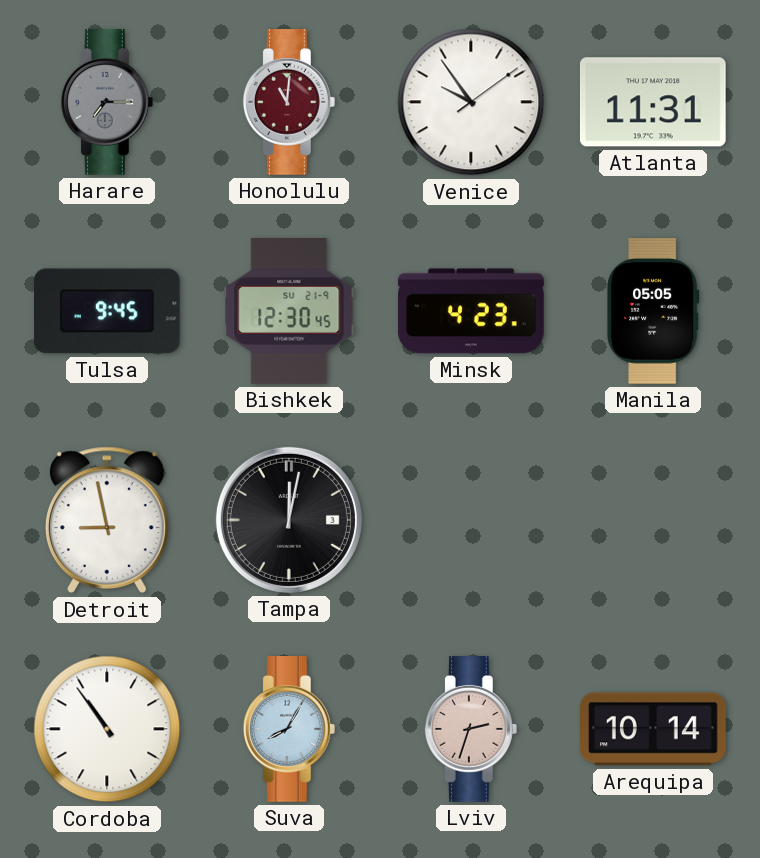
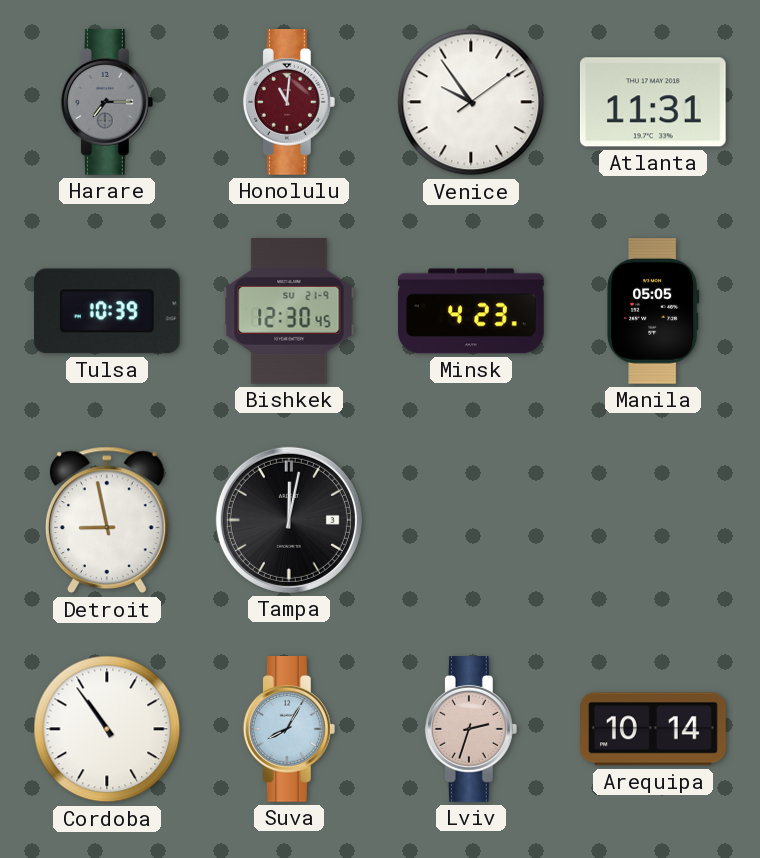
Tulsa: 9:45 -> 10:39
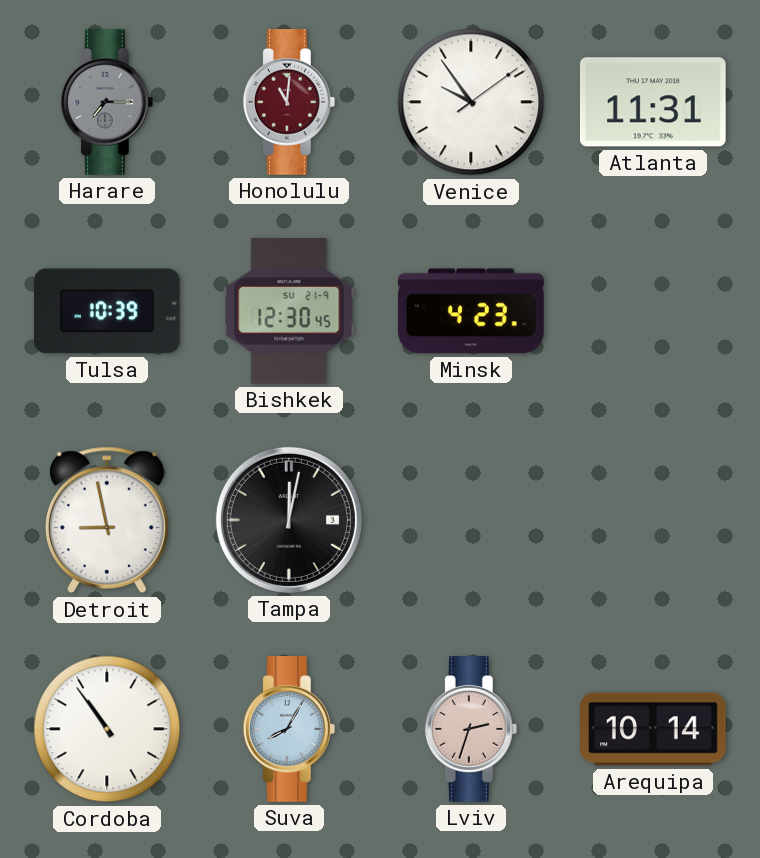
Manila: 05:05 -> none
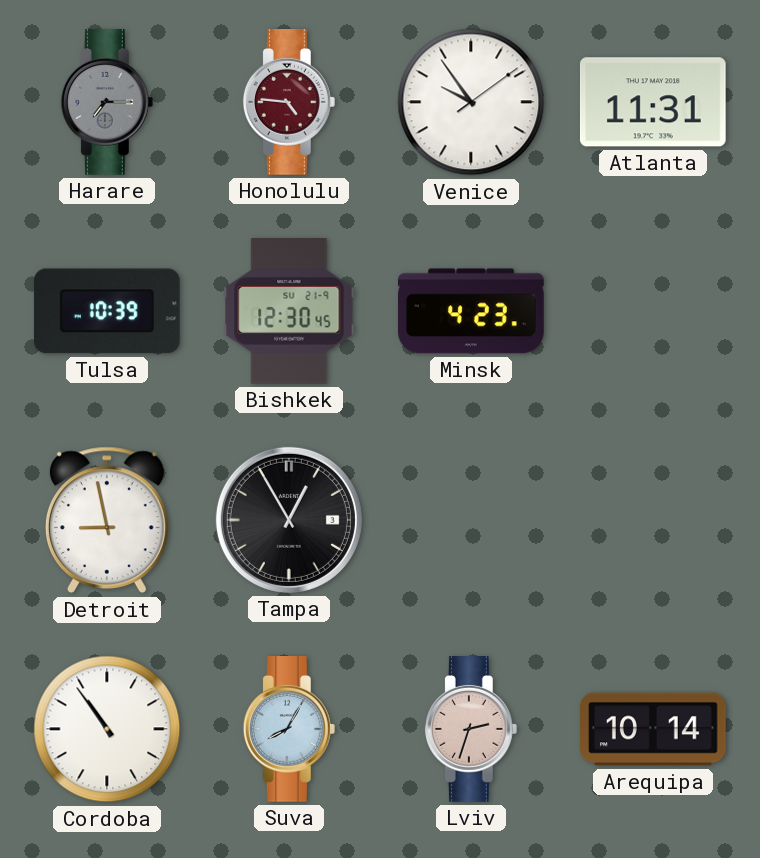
Honolulu: 11:01 -> 4:46
Tampa: 12:02 -> 12:55
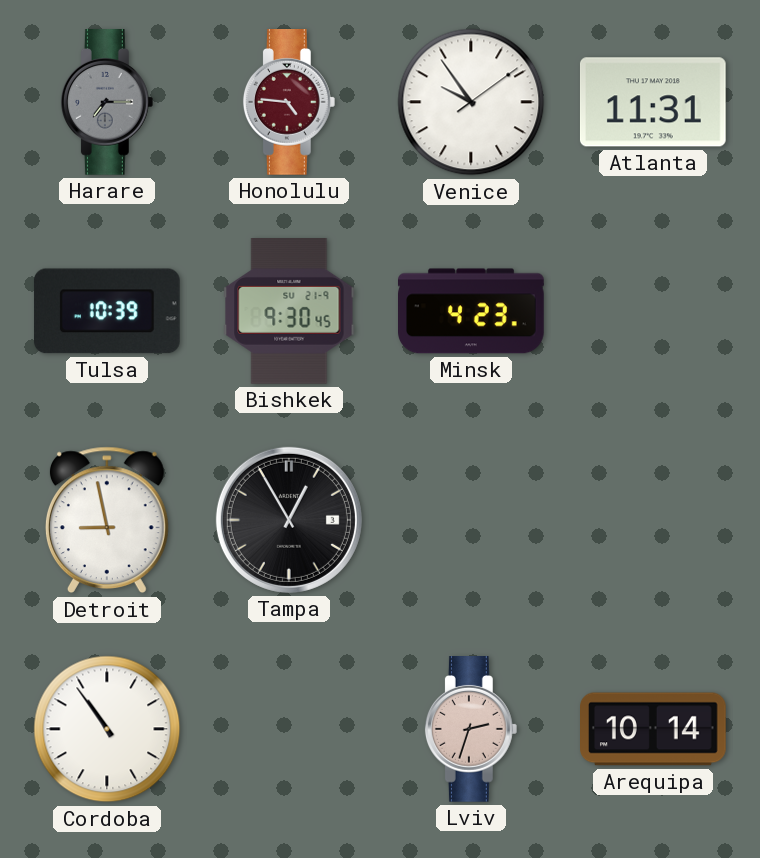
Bishkek: 12:30 -> 9:30
Suva: 8:05 -> none
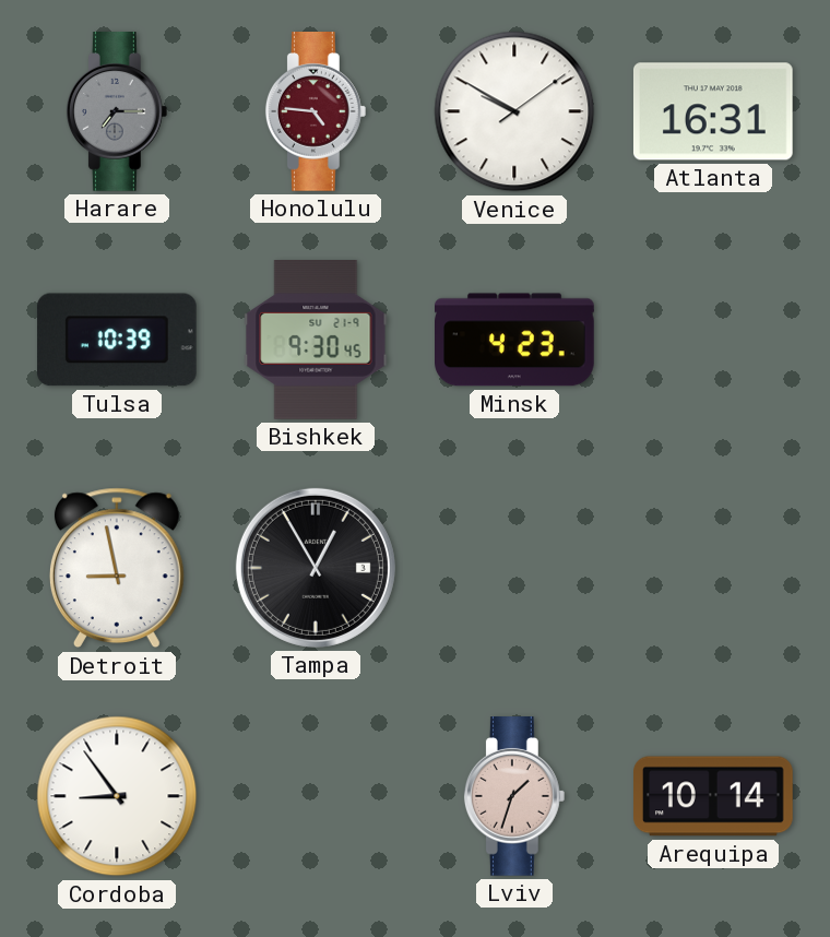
Venice: 9:54 -> 9:50
Atlanta: 11:31 -> 16:31
Cordoba: 10:54 -> 8:54
Lviv: 2:33 -> 1:33
